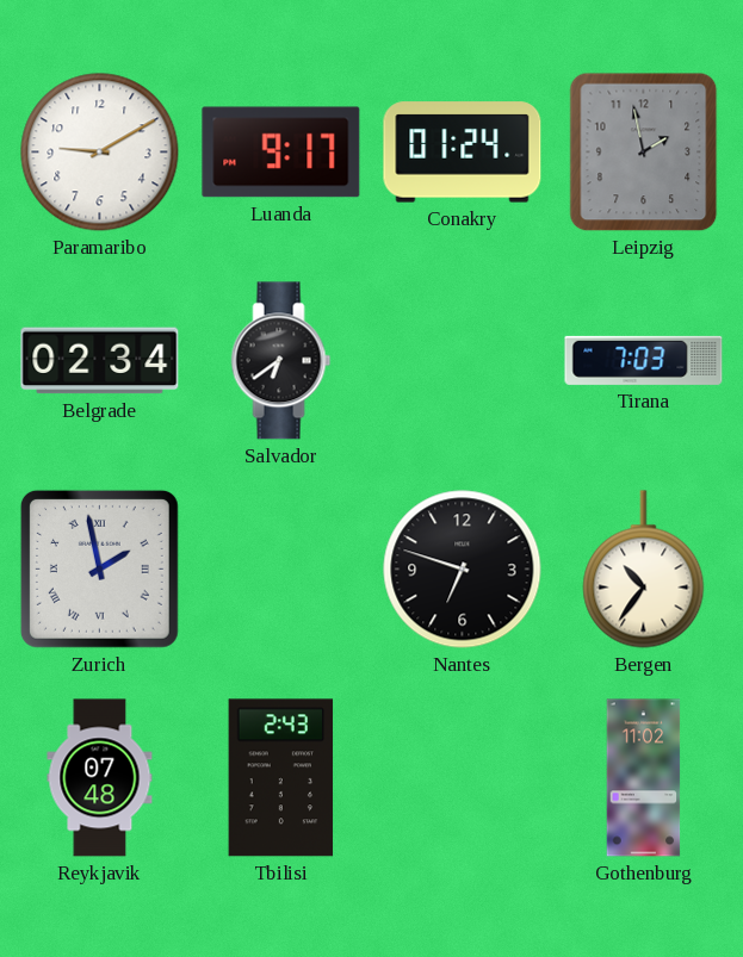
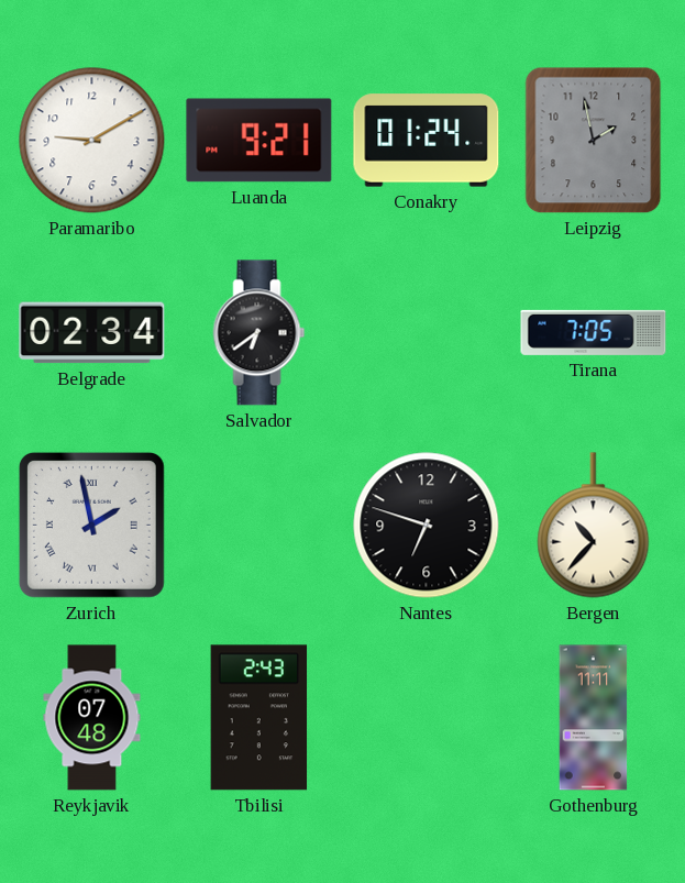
Luanda: 9:17 -> 9:21
Tirana: 7:03 -> 7:05
Bergen: 10:36 -> 10:37
Gothenburg: 11:02 -> 11:11
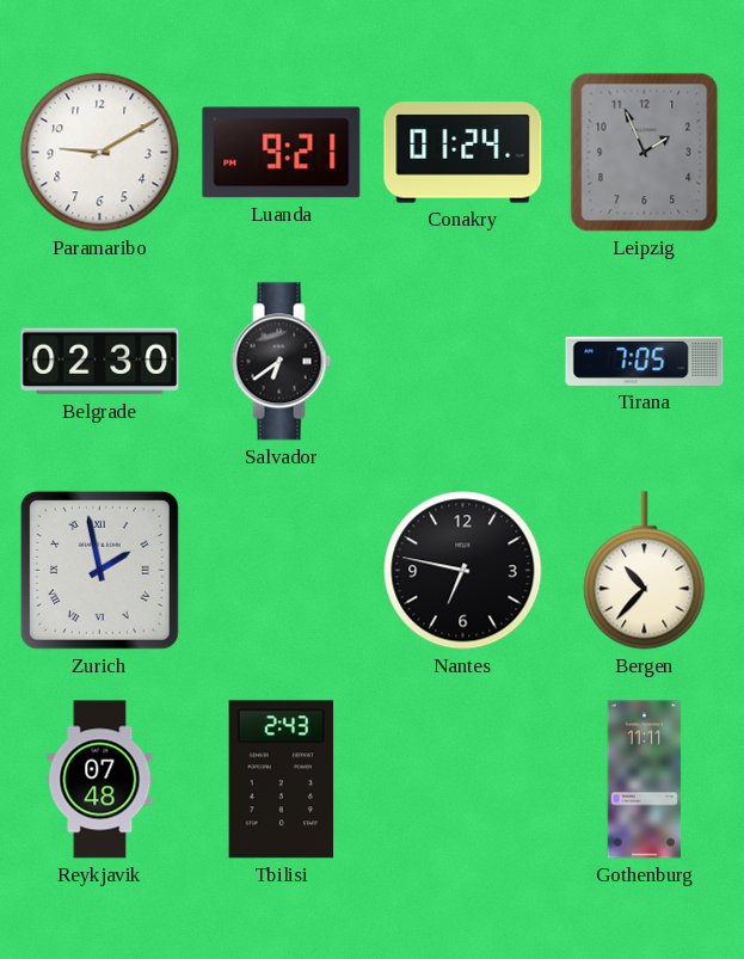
Leipzig: 1:58 -> 1:56
Belgrade: 02:34 -> 02:30
Nantes: 6:48 -> 6:47
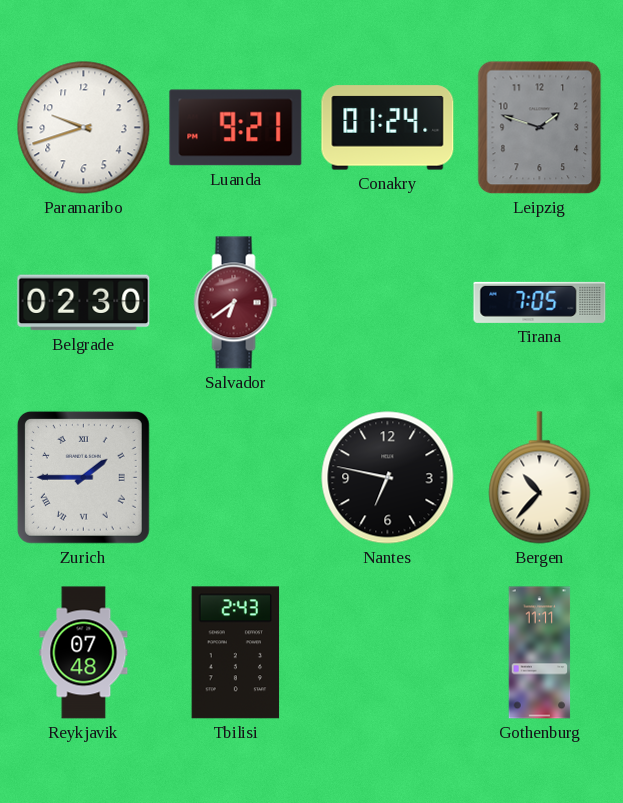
Paramaribo: 9:10 -> 9:42
Leipzig: 1:56 -> 1:48
Salvador dial: black -> burgundy
Zurich: 1:58 -> 1:45
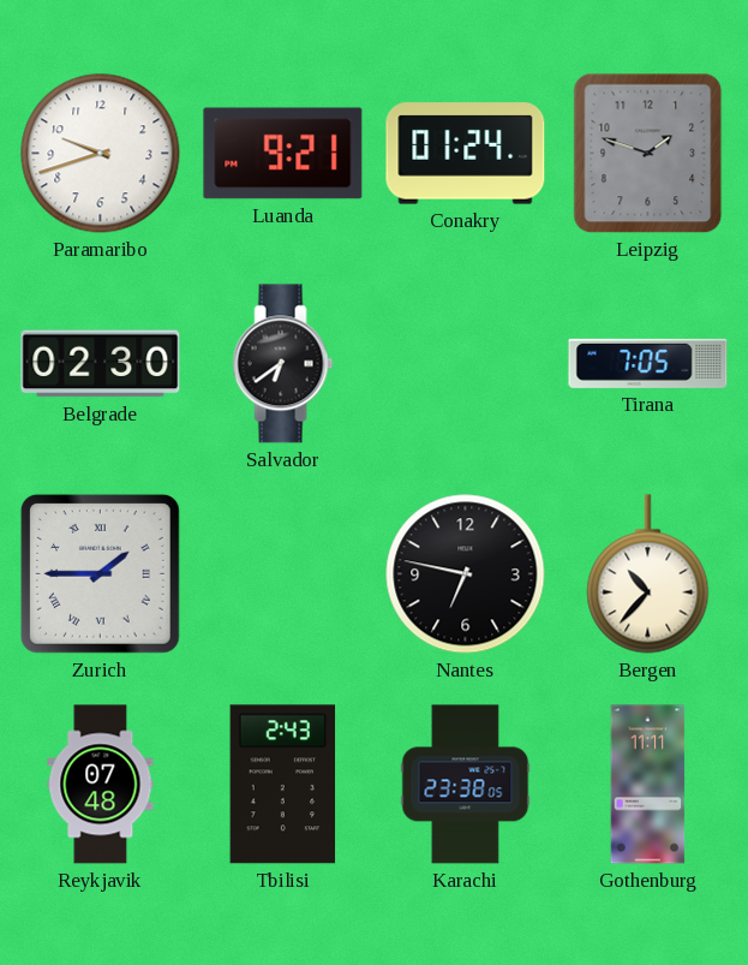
Salvador dial: burgundy -> black
Karachi: none -> 23:38
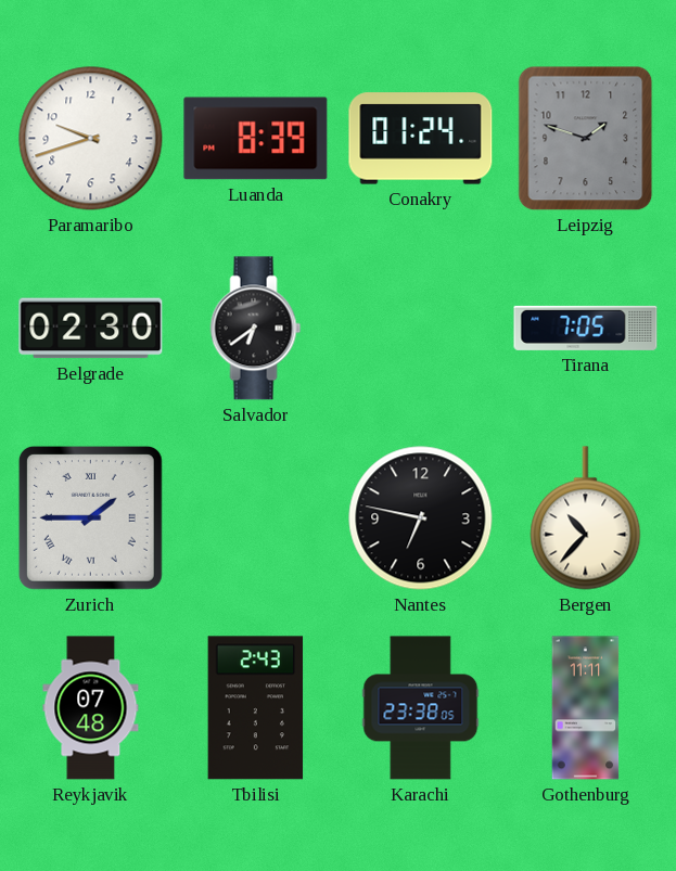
Luanda: 9:21 -> 8:39
